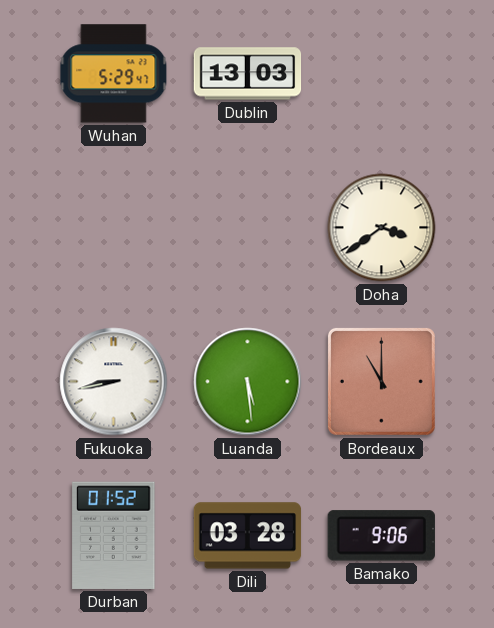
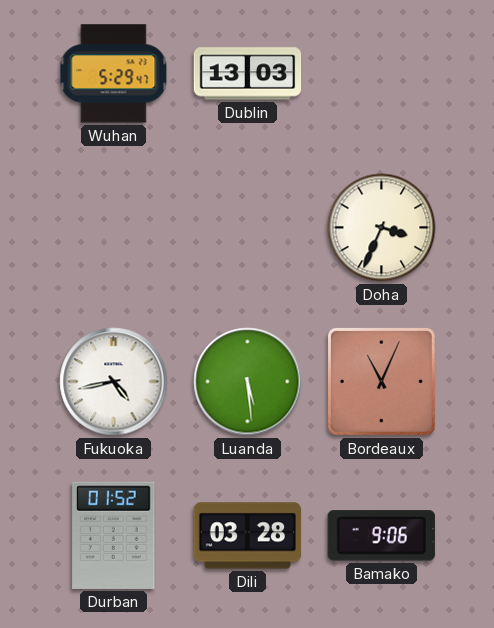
Doha: 3:39 -> 3:34
Fukuoka: 8:43 -> 4:43
Bordeaux: 11:00 -> 11:04
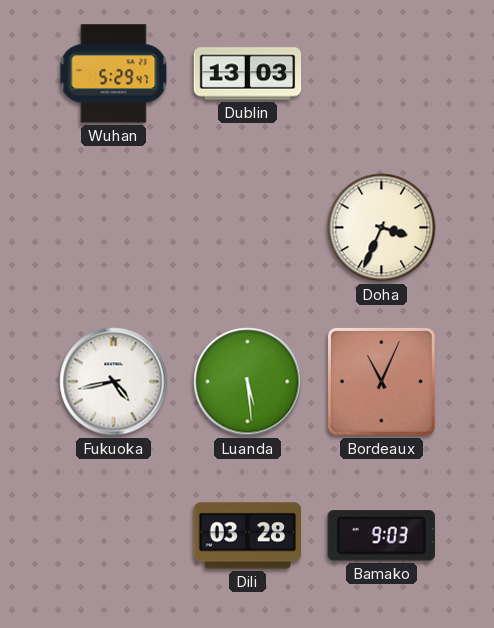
Durban: 01:52 -> none
Bamako: 9:06 -> 9:03
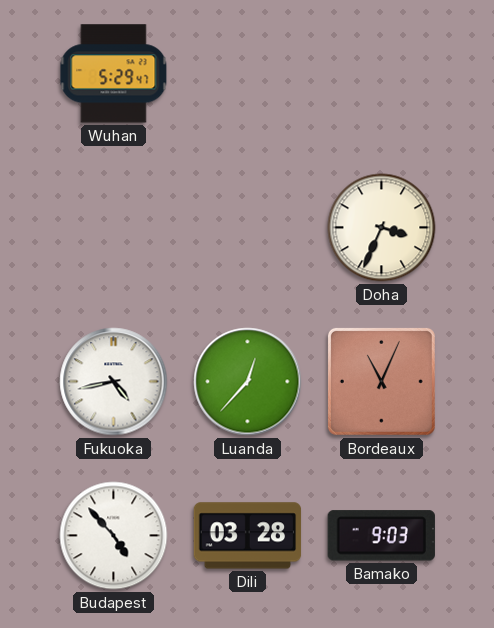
Dublin: 13:03 -> none
Luanda: 5:29 -> 12:37
Budapest: none -> 4:53
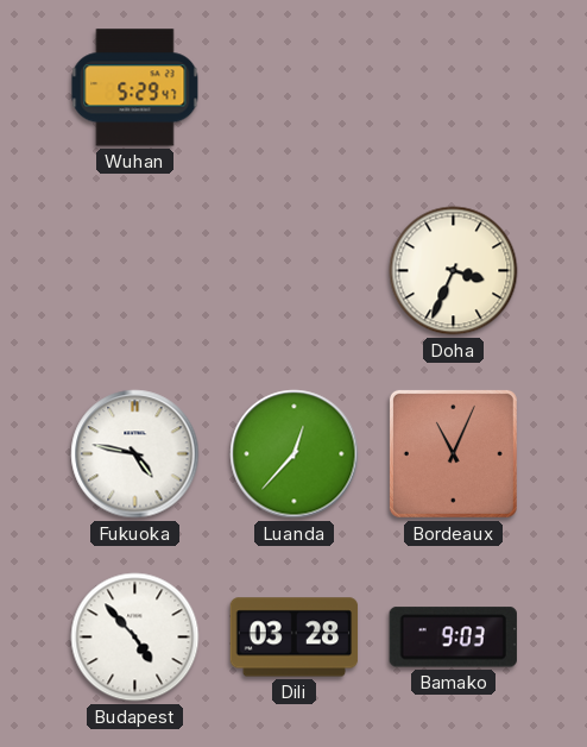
Fukuoka: 4:43 -> 4:47
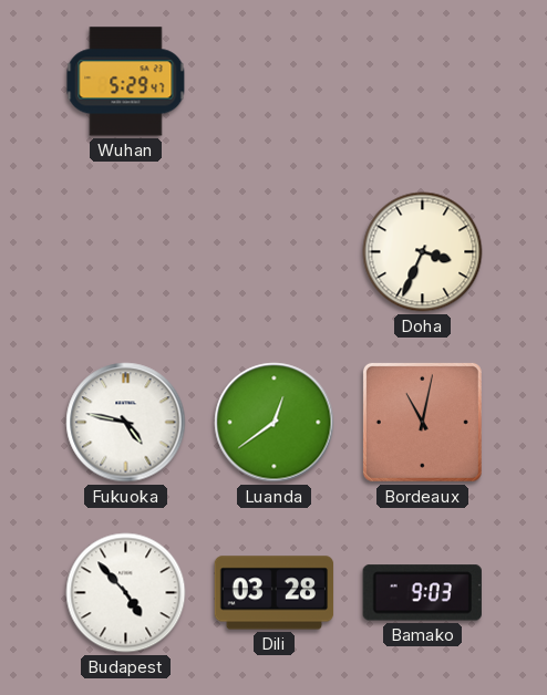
Luanda: 12:37 -> 12:39
Bordeaux: 11:04 -> 11:02
